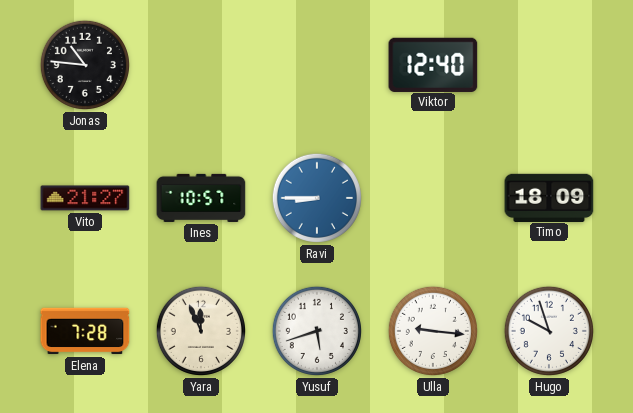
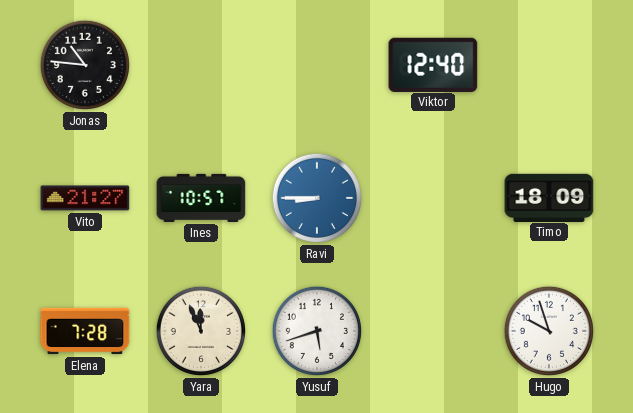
Ulla: 9:16 -> none
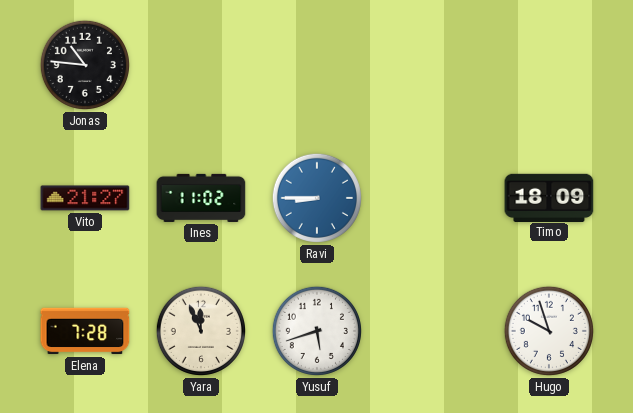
Viktor: 12:40 -> none
Ines: 10:57 -> 11:02
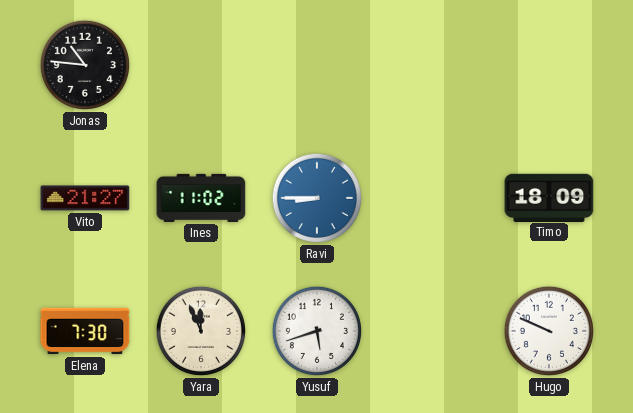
Elena: 7:28 -> 7:30
Hugo: 9:57 -> 9:49
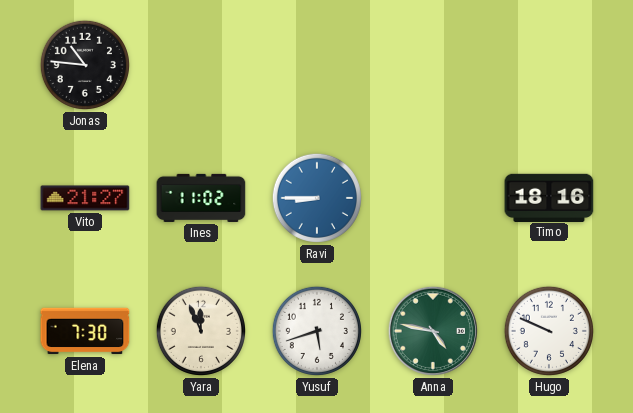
Timo: 18:09 -> 18:16
Anna: none -> 4:47
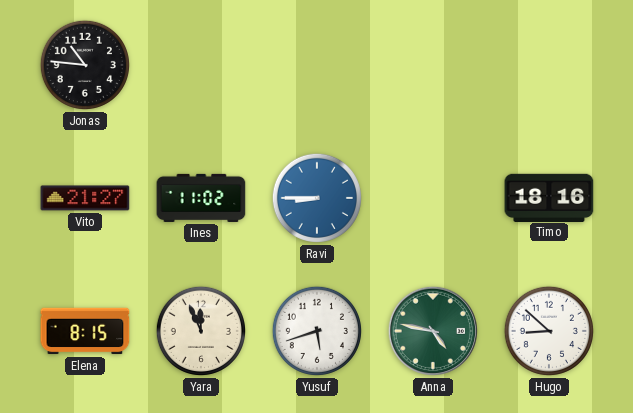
Elena: 7:30 -> 8:15
Hugo: 9:49 -> 8:52
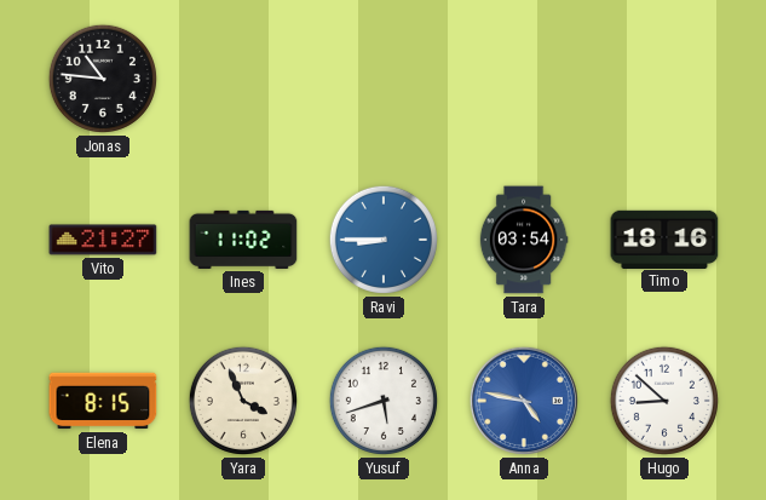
Tara: none -> 03:54
Yara: 11:56 -> 3:56
Anna dial: green -> blue
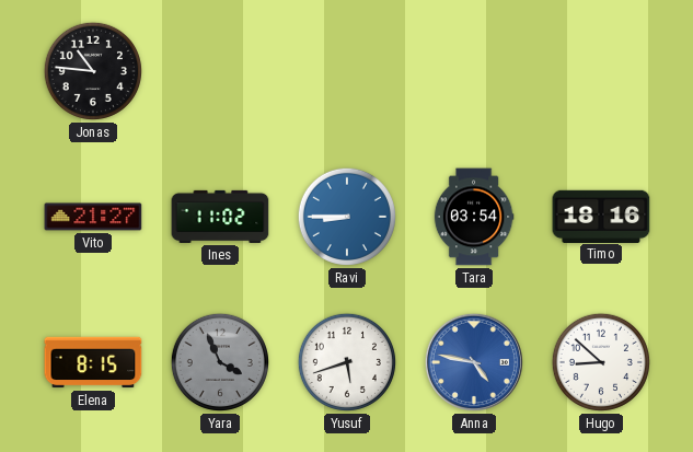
Yara dial: cream -> grey
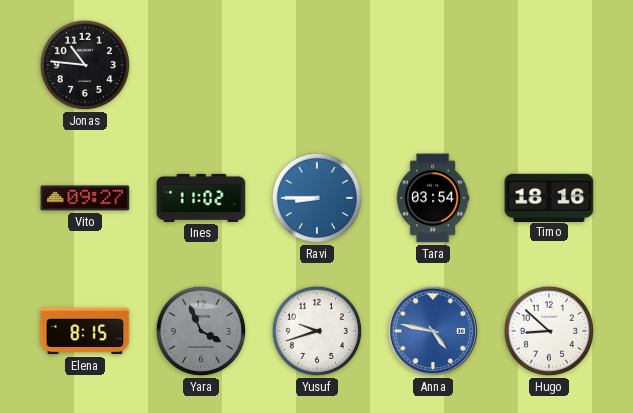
Vito: 21:27 -> 09:27
Yusuf: 5:42 -> 9:42
